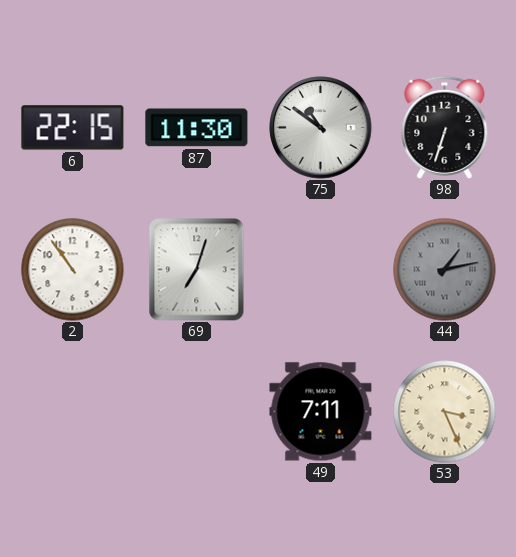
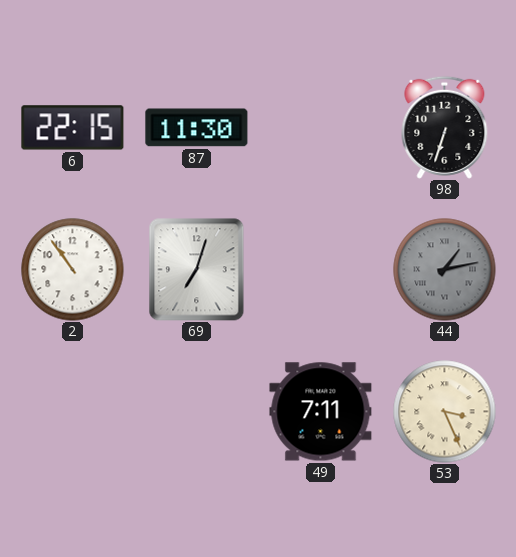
75: 10:51 -> none
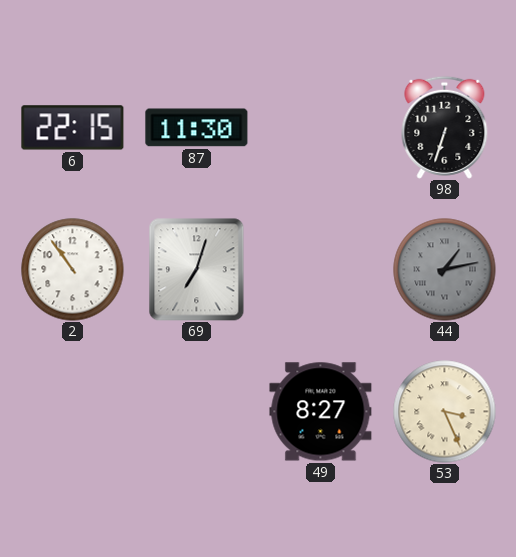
49: 7:11 -> 8:27
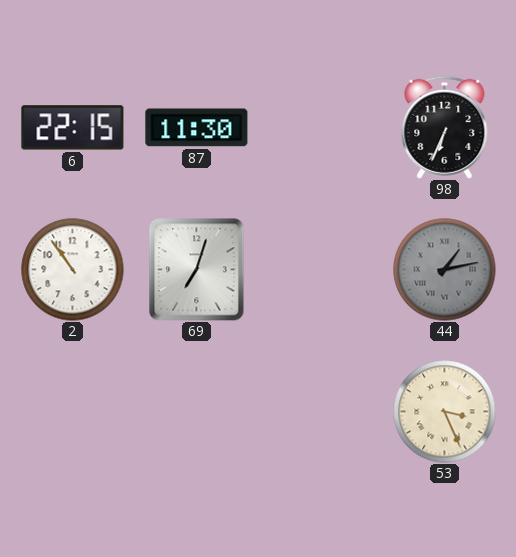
98: 6:33 -> 6:34
49: 8:27 -> none
